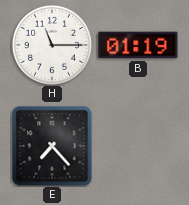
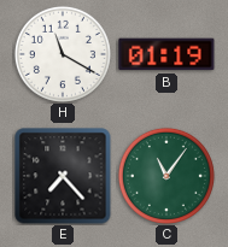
H: 11:15 -> 11:20
C: none -> 11:06
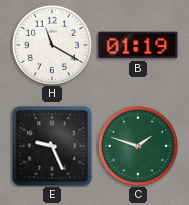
E: 7:23 -> 9:26
C: 11:06 -> 1:48
